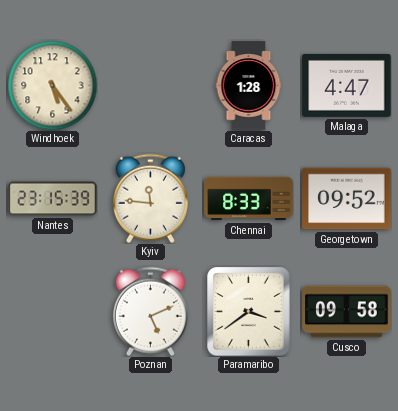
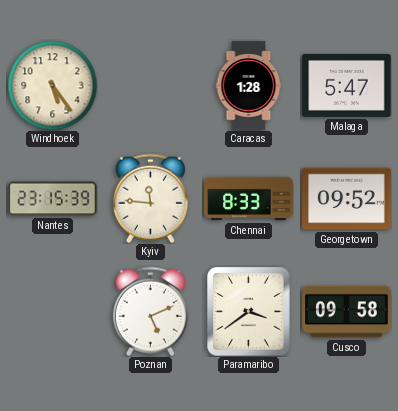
Malaga: 4:47 -> 5:47
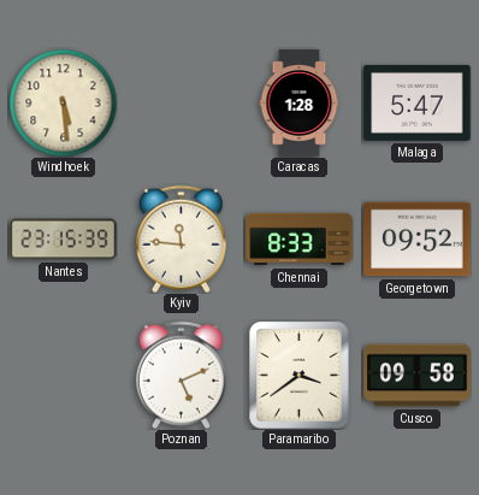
Windhoek: 5:24 -> 5:29
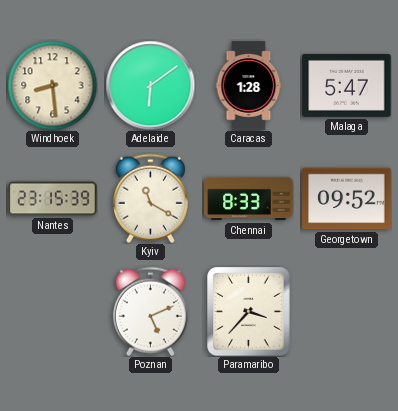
Windhoek: 5:29 -> 8:29
Adelaide: none -> 6:09
Kyiv: 11:46 -> 11:20
Paramaribo: 3:39 -> 3:37
Cusco: 09:58 -> none
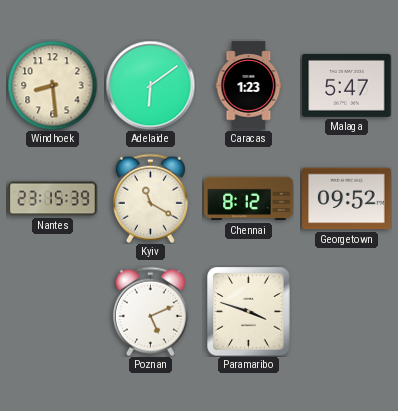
Caracas: 1:28 -> 1:23
Chennai: 8:33 -> 8:12
Paramaribo: 3:37 -> 3:48
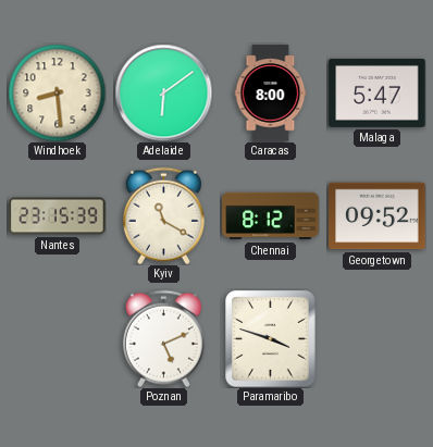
Caracas: 1:23 -> 8:00
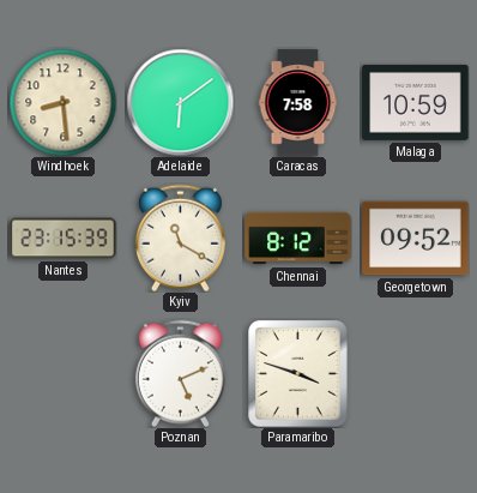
Caracas: 8:00 -> 7:58
Malaga: 5:47 -> 10:59
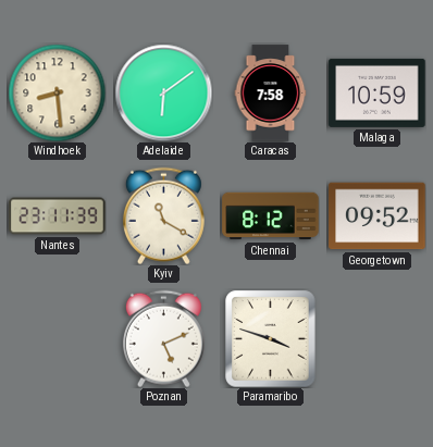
Nantes: 23:15 -> 23:11
